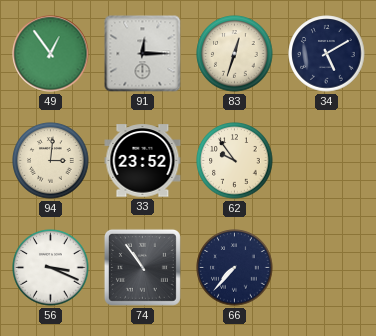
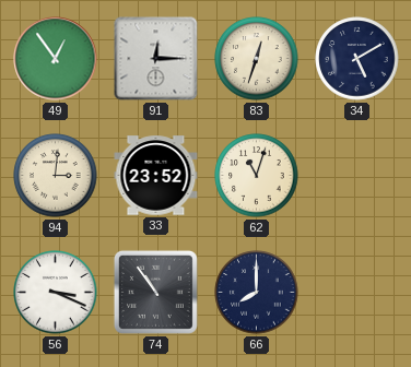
62: 9:54 -> 11:03
66: 7:37 -> 8:00
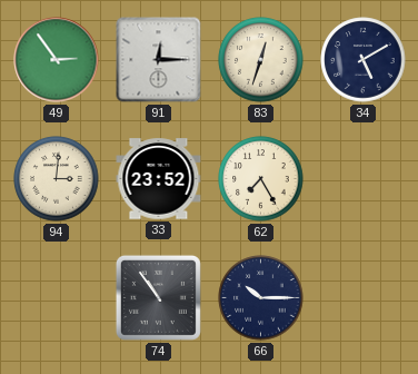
49: 12:54 -> 2:54
62: 11:03 -> 7:25
56: 3:19 -> none
66: 8:00 -> 10:15
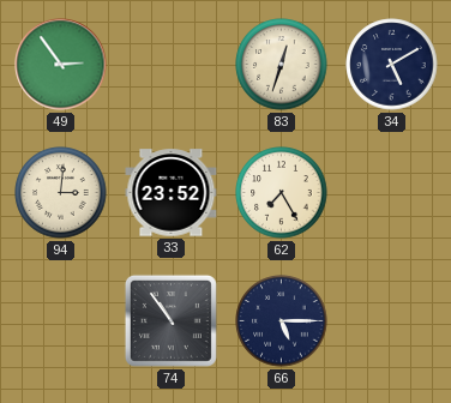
91: 12:15 -> none
66: 10:15 -> 5:15
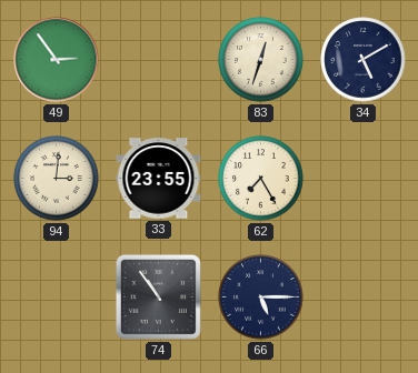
33: 23:52 -> 23:55
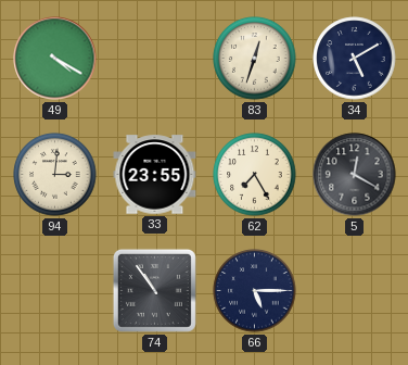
49: 2:54 -> 4:20
5: none -> 12:20
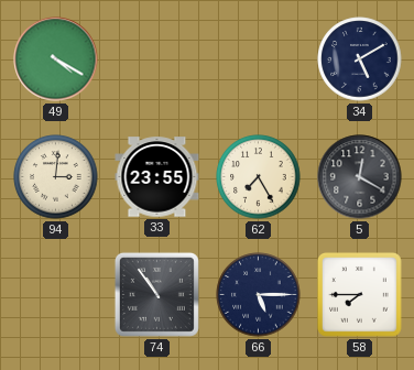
83: 12:33 -> none
58: none -> 7:45
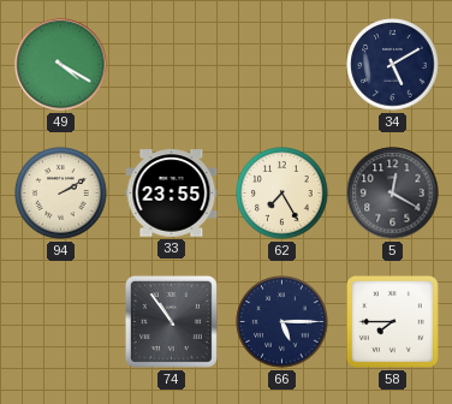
94: 3:01 -> 2:10
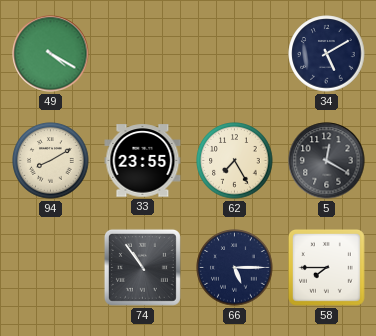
94: 2:10 -> 8:10
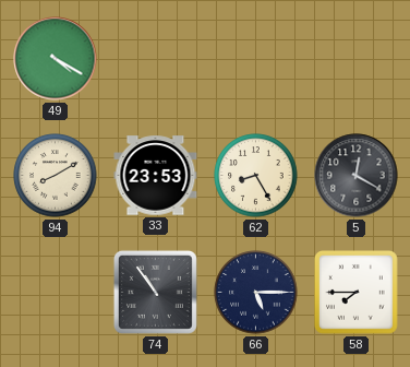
34: 5:10 -> none
33: 23:55 -> 23:53
62: 7:25 -> 8:25
